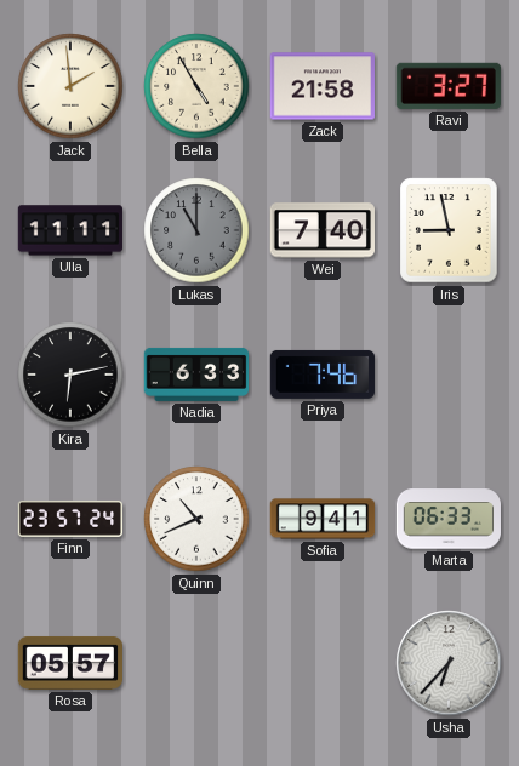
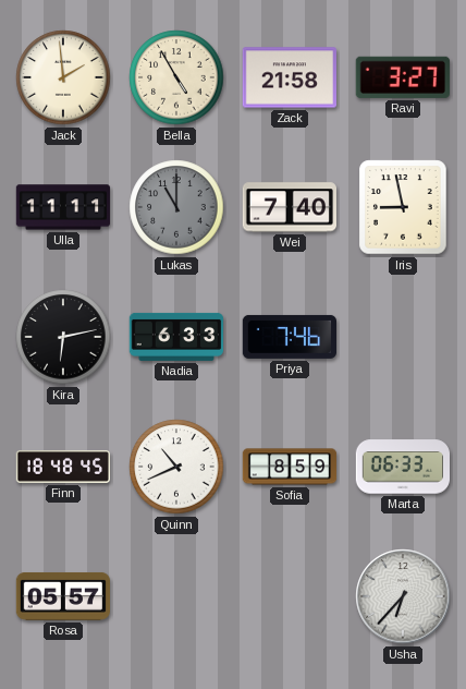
Finn: 23:57 -> 18:48
Sofia: 9:41 -> 8:59
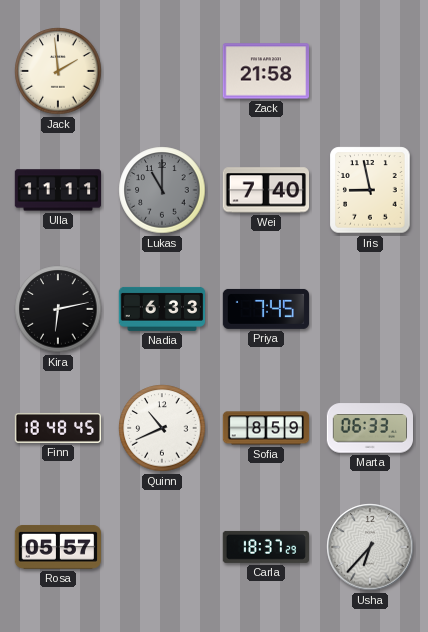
Bella: 4:55 -> none
Ravi: 3:27 -> none
Priya: 7:46 -> 7:45
Carla: none -> 18:37
